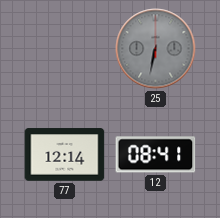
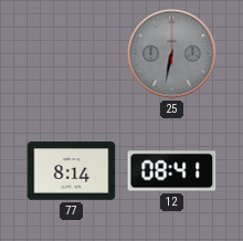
77: 12:14 -> 8:14
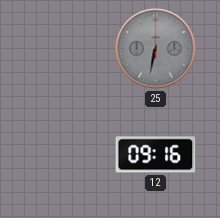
77: 8:14 -> none
12: 08:41 -> 09:16
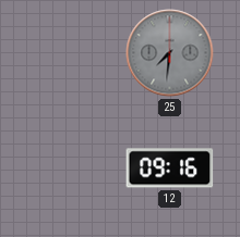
25: 6:32 -> 7:31
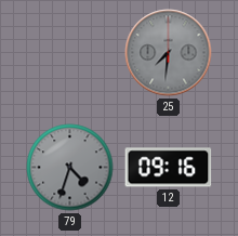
79: none -> 4:33
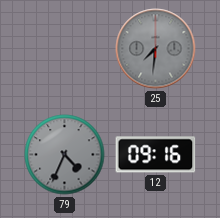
79: 4:33 -> 4:34
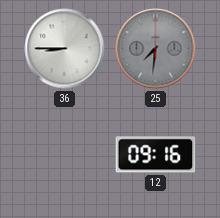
36: none -> 8:45
79: 4:34 -> none
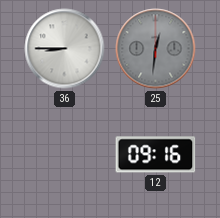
25: 7:31 -> 12:31
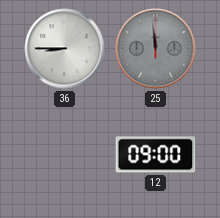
25: 12:31 -> 11:59
12: 09:16 -> 09:00
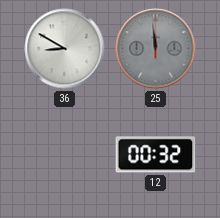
36: 8:45 -> 8:50
12: 09:00 -> 00:32
